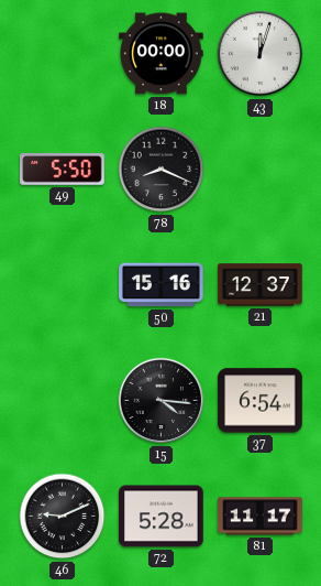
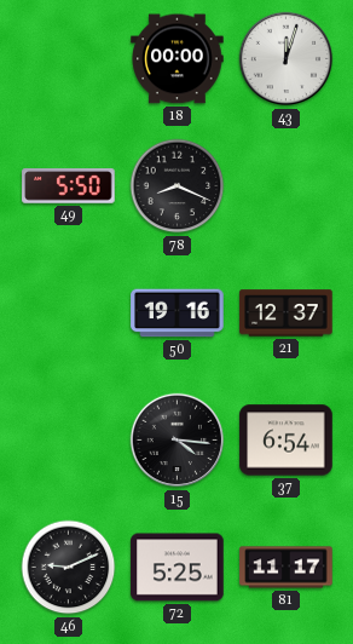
50: 15:16 -> 19:16
72: 5:28 -> 5:25
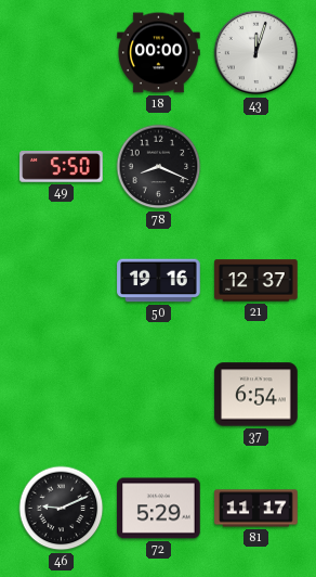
15: 4:16 -> none
72: 5:25 -> 5:29
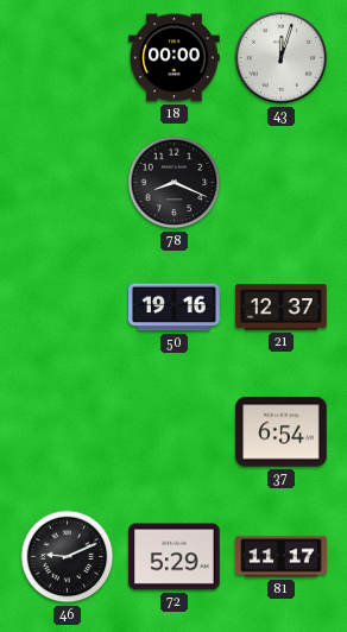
49: 5:50 -> none
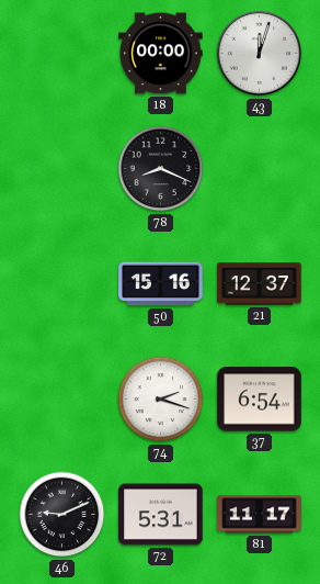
50: 19:16 -> 15:16
74: none -> 2:18
72: 5:29 -> 5:31
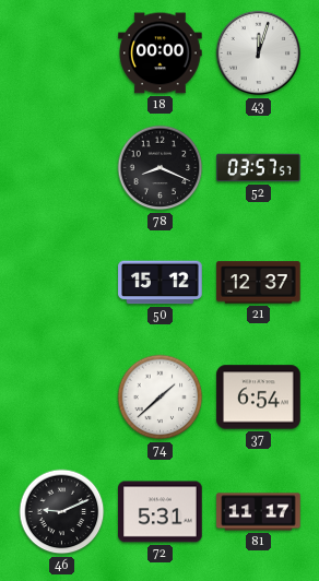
52: none -> 03:57
50: 15:16 -> 15:12
74: 2:18 -> 1:38
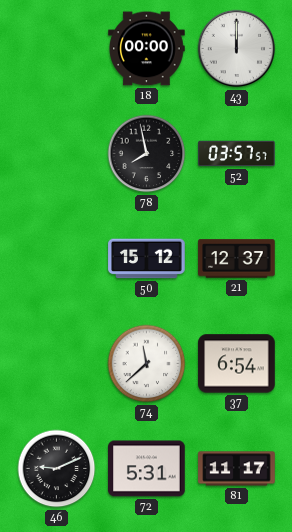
43: 12:03 -> 12:00
78: 8:19 -> 7:58
74: 1:38 -> 11:38
